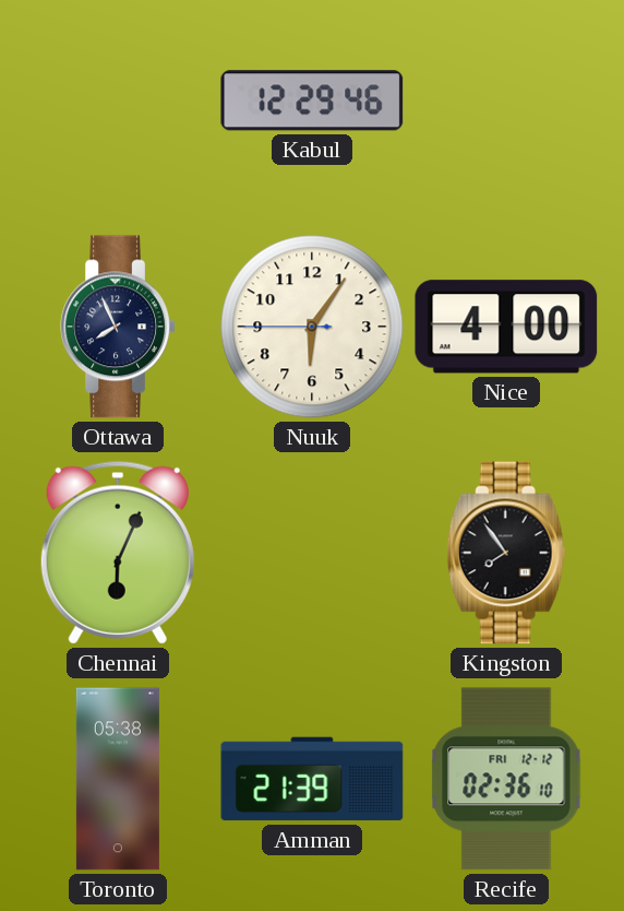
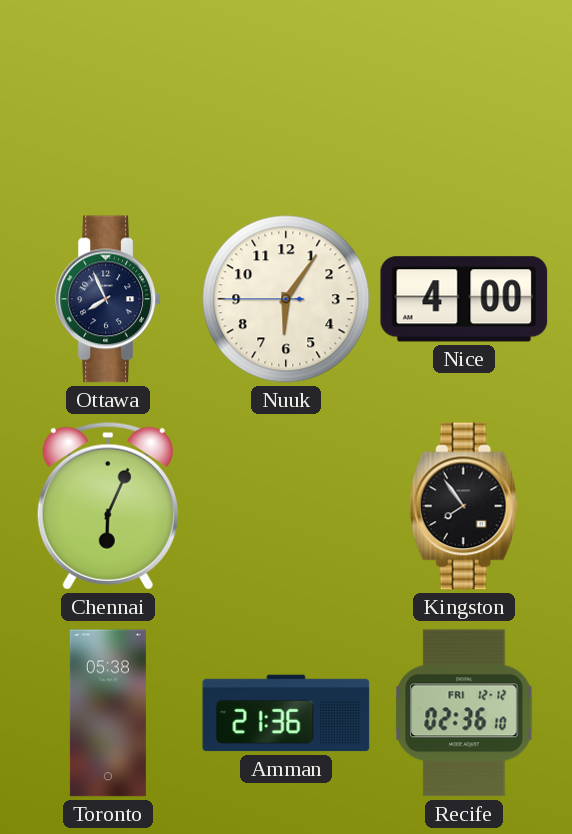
Kabul: 12:29 -> none
Amman: 21:39 -> 21:36
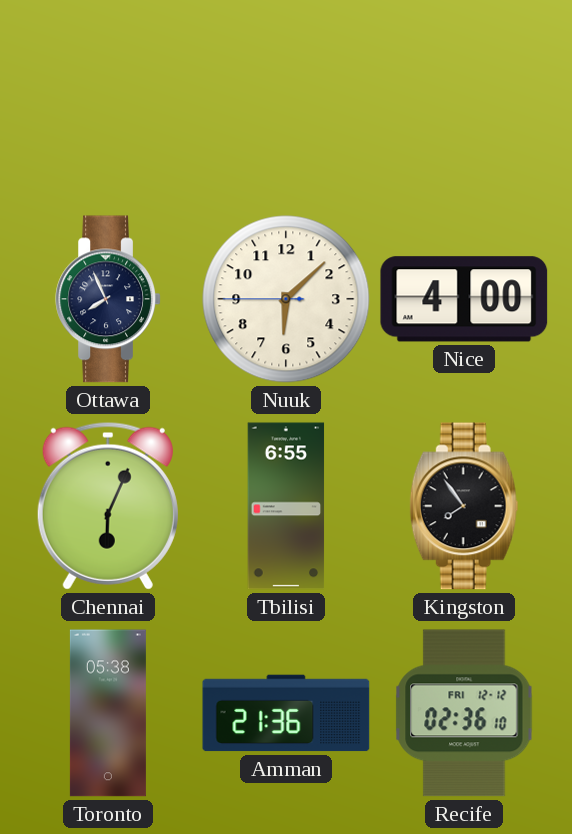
Nuuk: 6:05 -> 6:07
Tbilisi: none -> 6:55
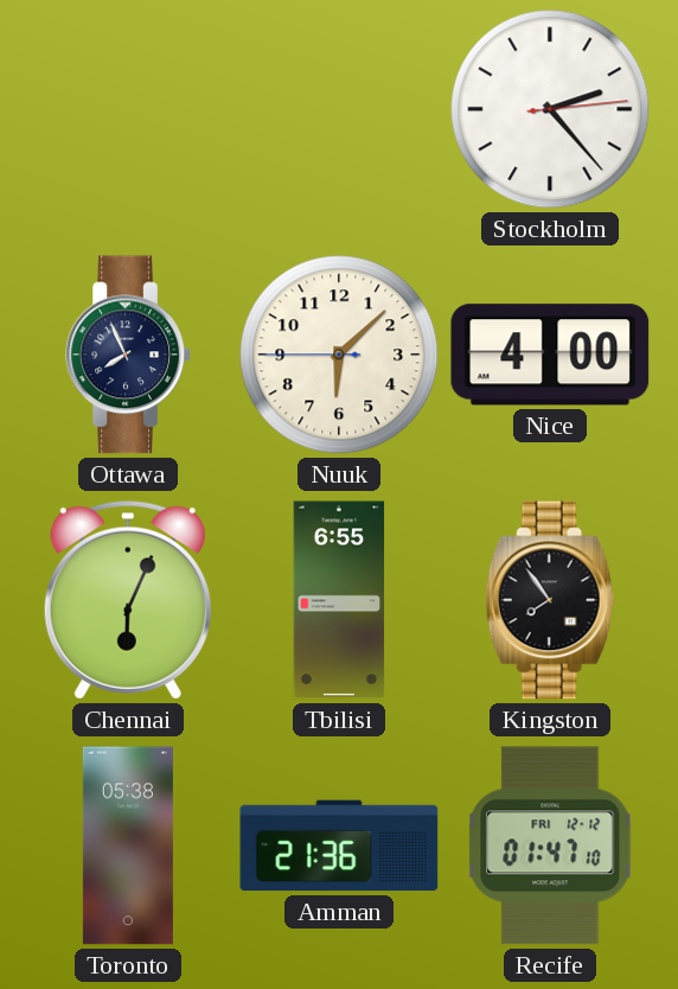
Stockholm: none -> 2:23
Recife: 02:36 -> 01:47
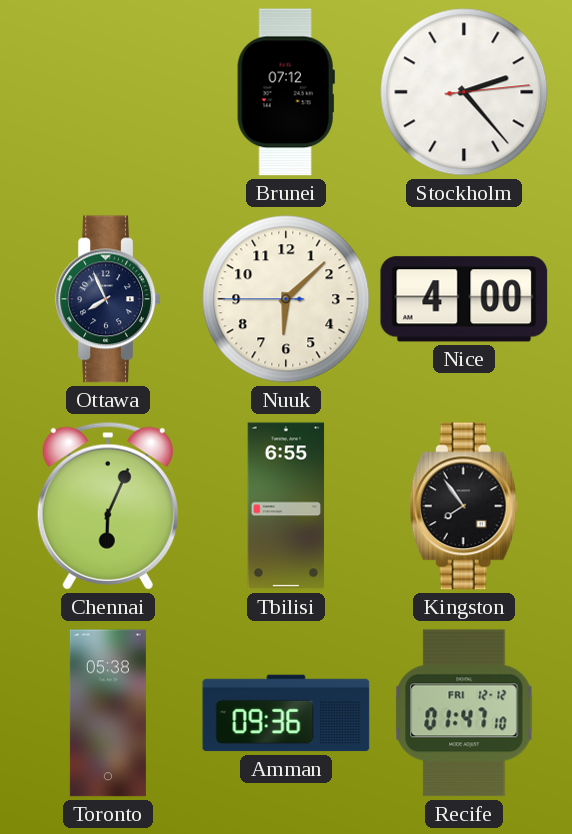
Brunei: none -> 07:12
Amman: 21:36 -> 09:36
